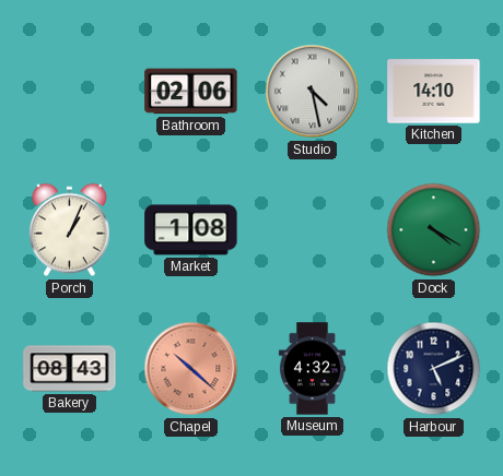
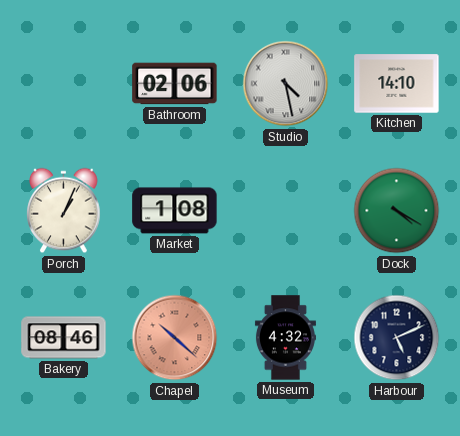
Bakery: 08:43 -> 08:46
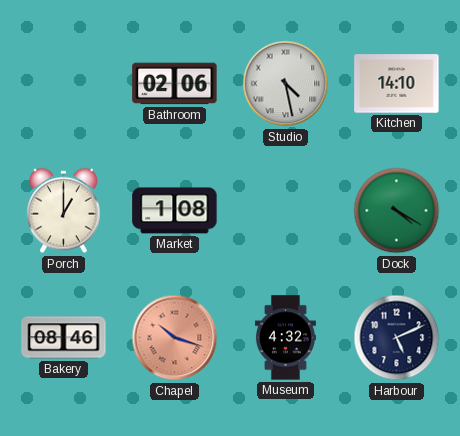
Porch: 1:04 -> 1:00
Chapel: 10:22 -> 10:18
